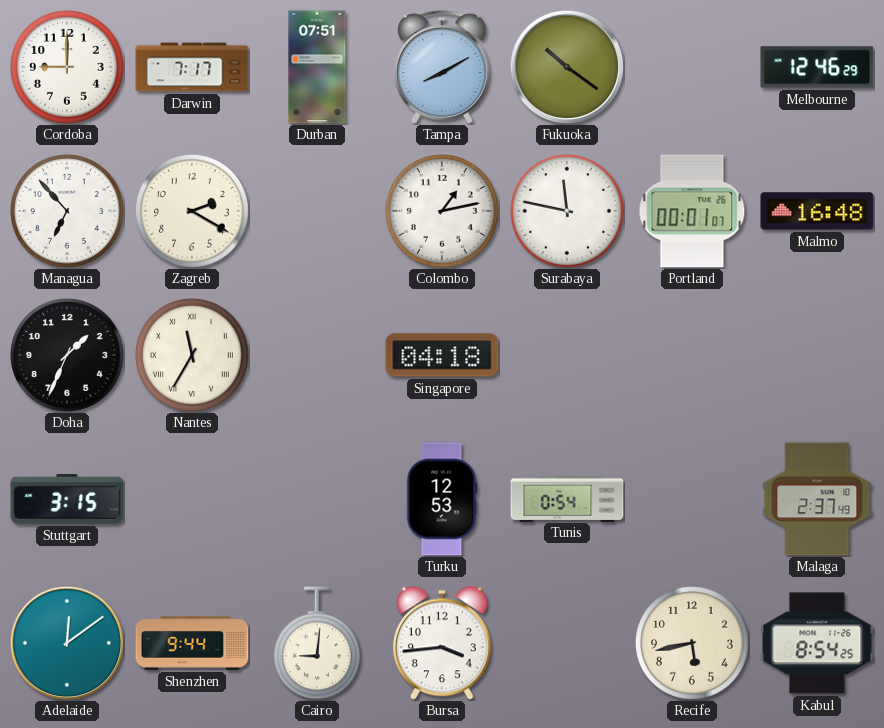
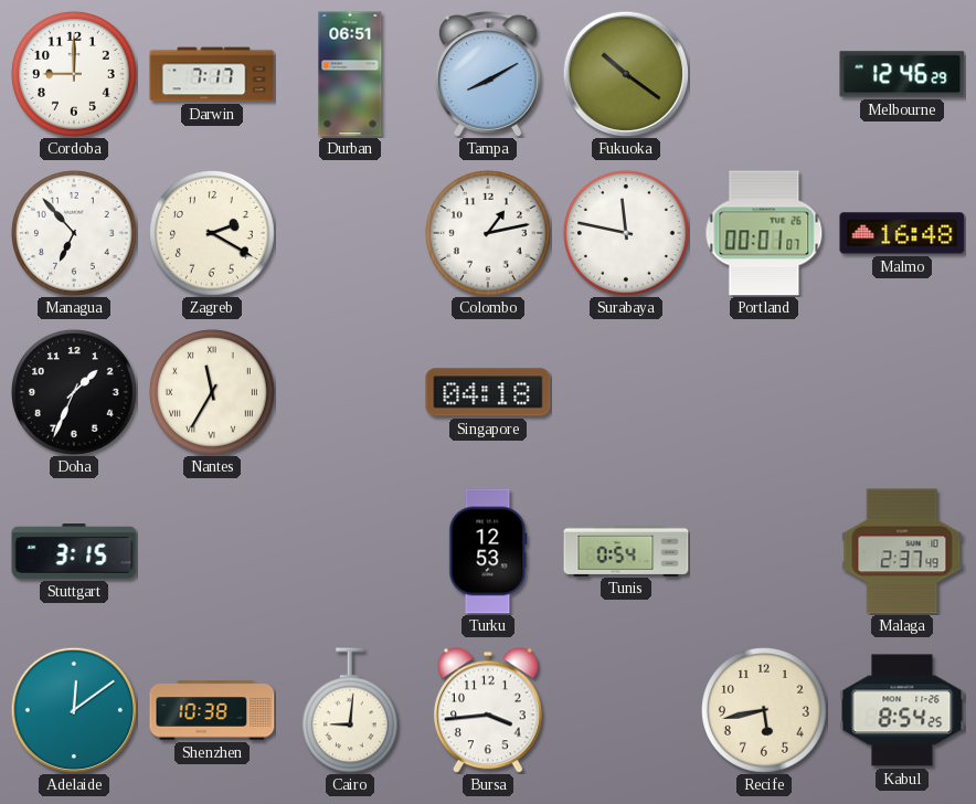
Durban: 07:51 -> 06:51
Shenzhen: 9:44 -> 10:38
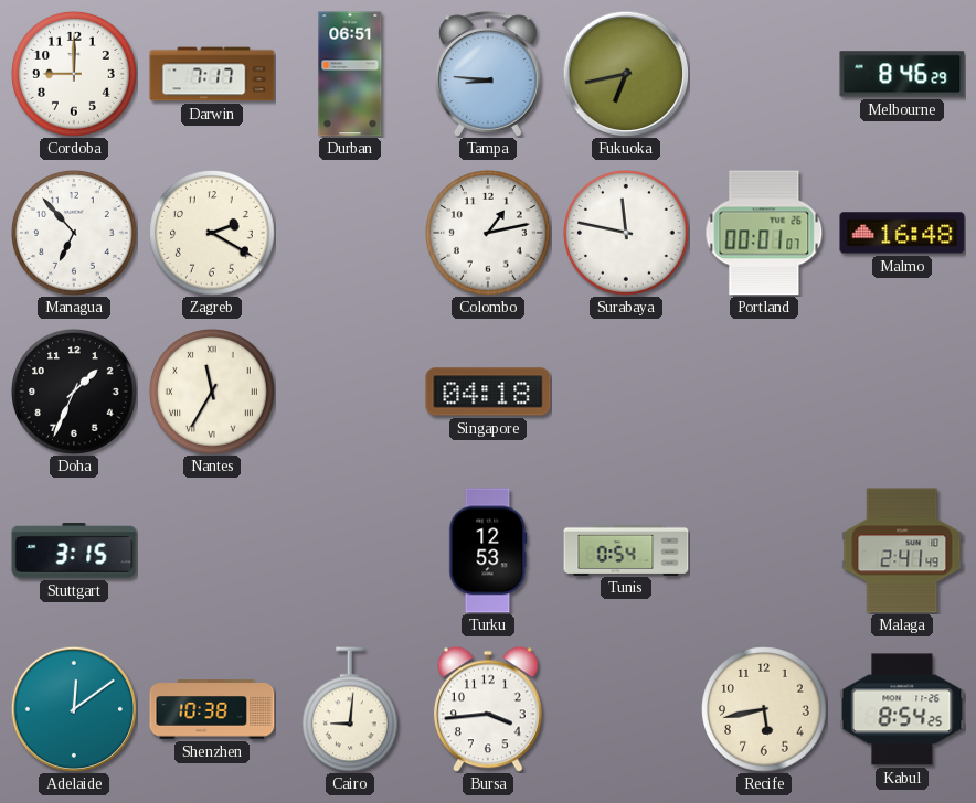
Tampa: 8:10 -> 8:46
Fukuoka: 10:21 -> 6:43
Melbourne: 12:46 -> 8:46
Malaga: 2:37 -> 2:41
